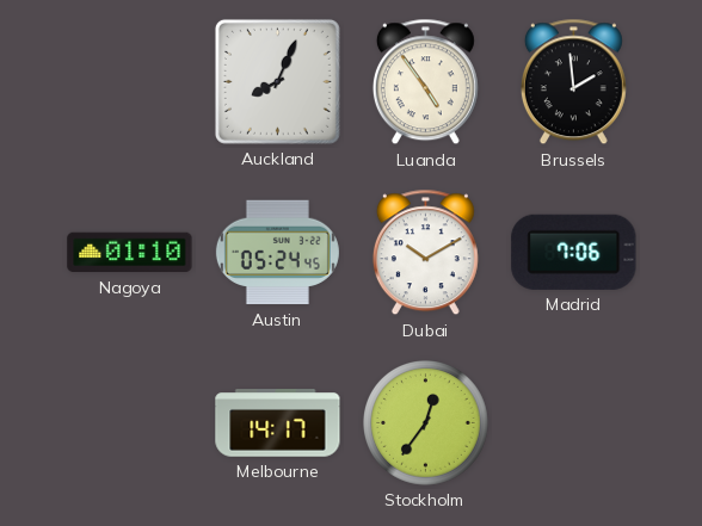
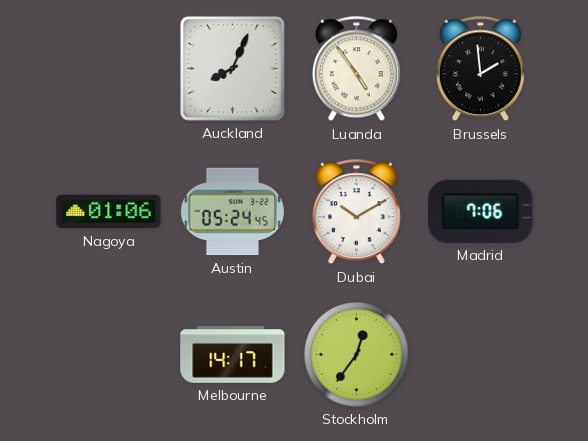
Nagoya: 01:10 -> 01:06
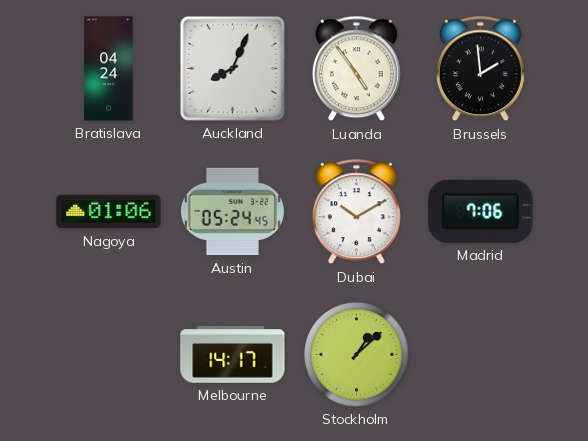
Bratislava: none -> 04:24
Stockholm: 12:36 -> 1:08
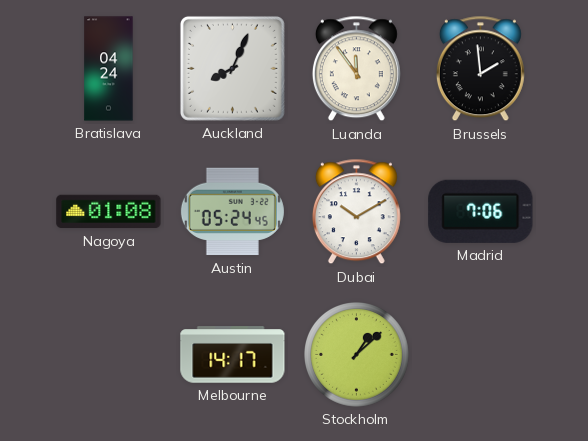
Luanda: 4:54 -> 11:54
Nagoya: 01:06 -> 01:08
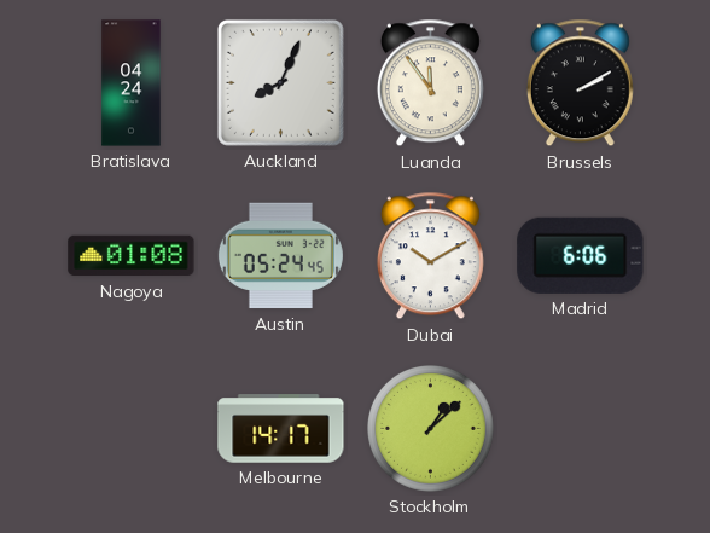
Brussels: 1:59 -> 2:10
Madrid: 7:06 -> 6:06
